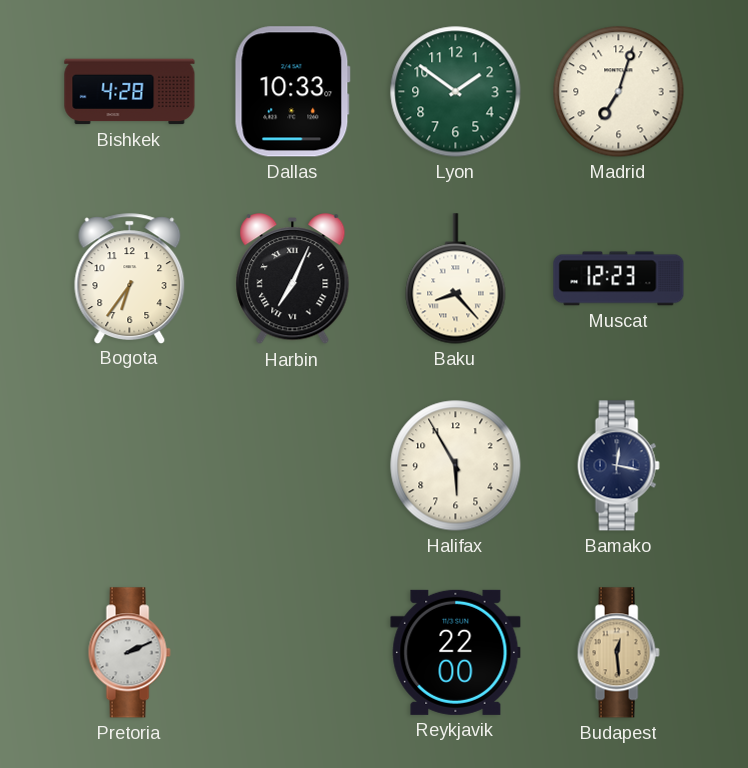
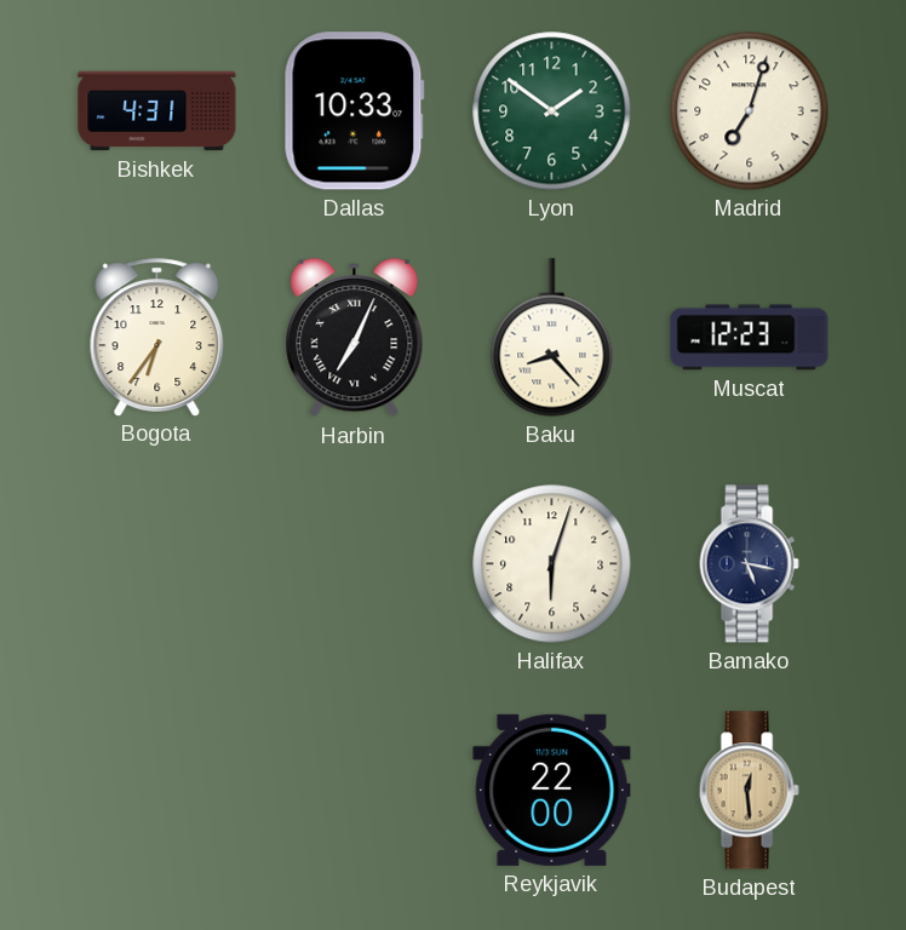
Bishkek: 4:28 -> 4:31
Halifax: 5:55 -> 6:03
Bamako: 12:17 -> 5:17
Pretoria: 2:11 -> none
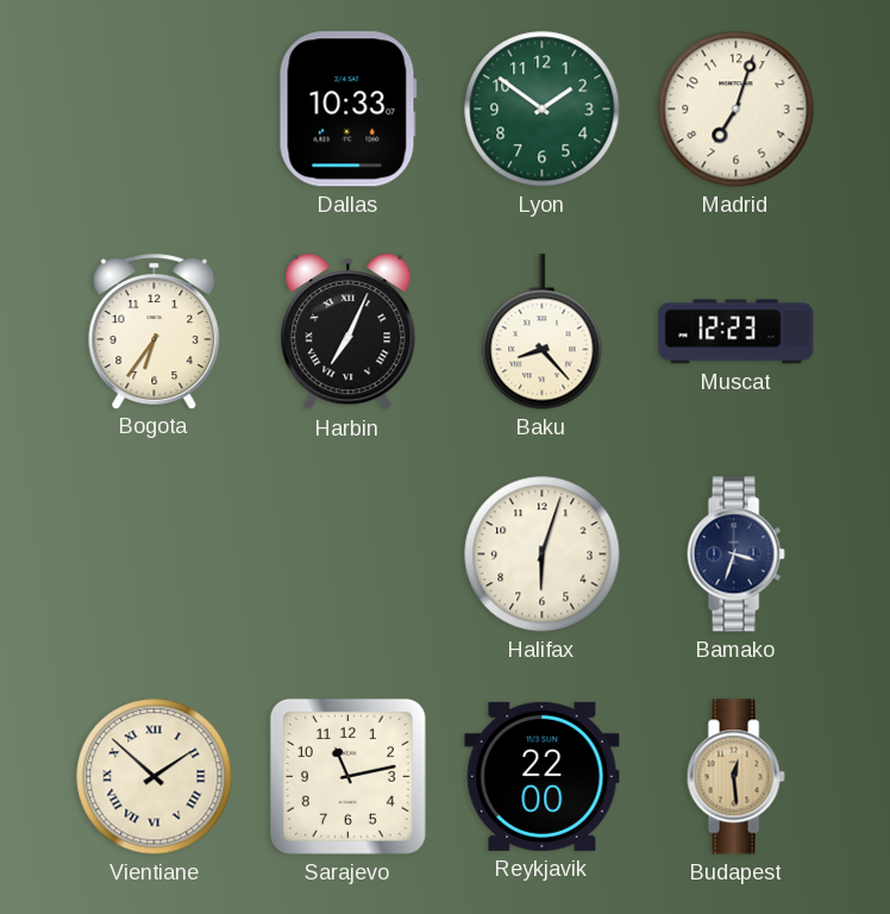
Bishkek: 4:31 -> none
Bamako: 5:17 -> 3:33
Vientiane: none -> 1:52
Sarajevo: none -> 11:13
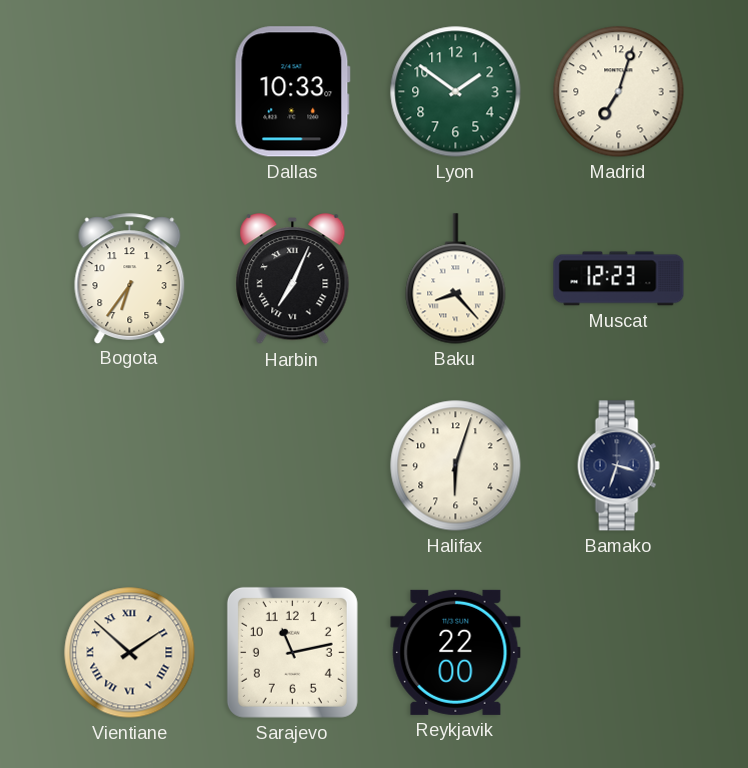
Budapest: 12:29 -> none
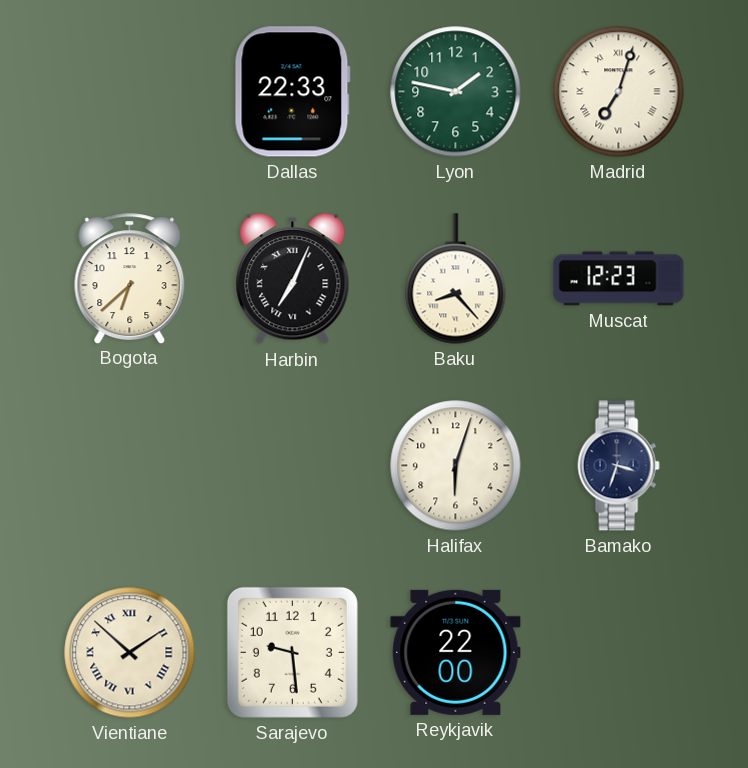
Dallas: 10:33 -> 22:33
Lyon: 1:51 -> 1:47
Madrid numerals: Arabic -> Roman
Bogota: 6:36 -> 6:38
Sarajevo: 11:13 -> 9:29
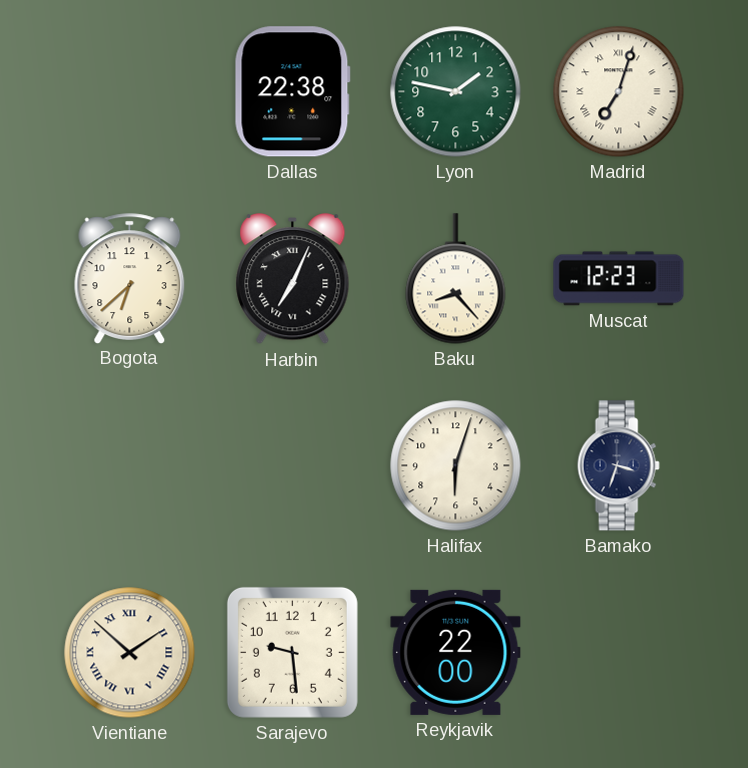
Dallas: 22:33 -> 22:38
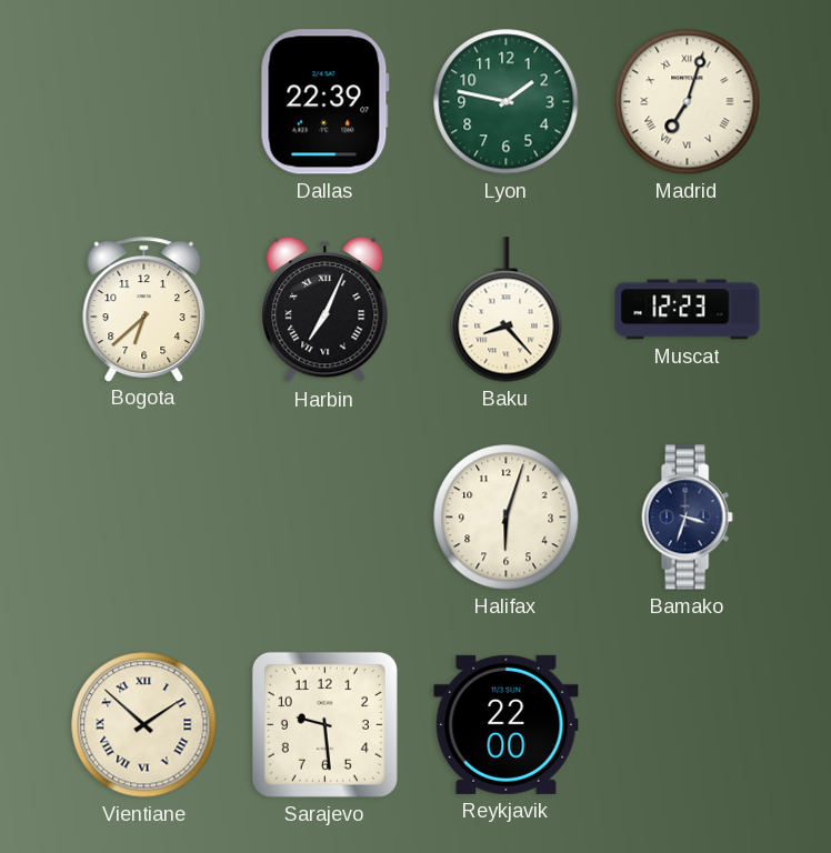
Dallas: 22:38 -> 22:39
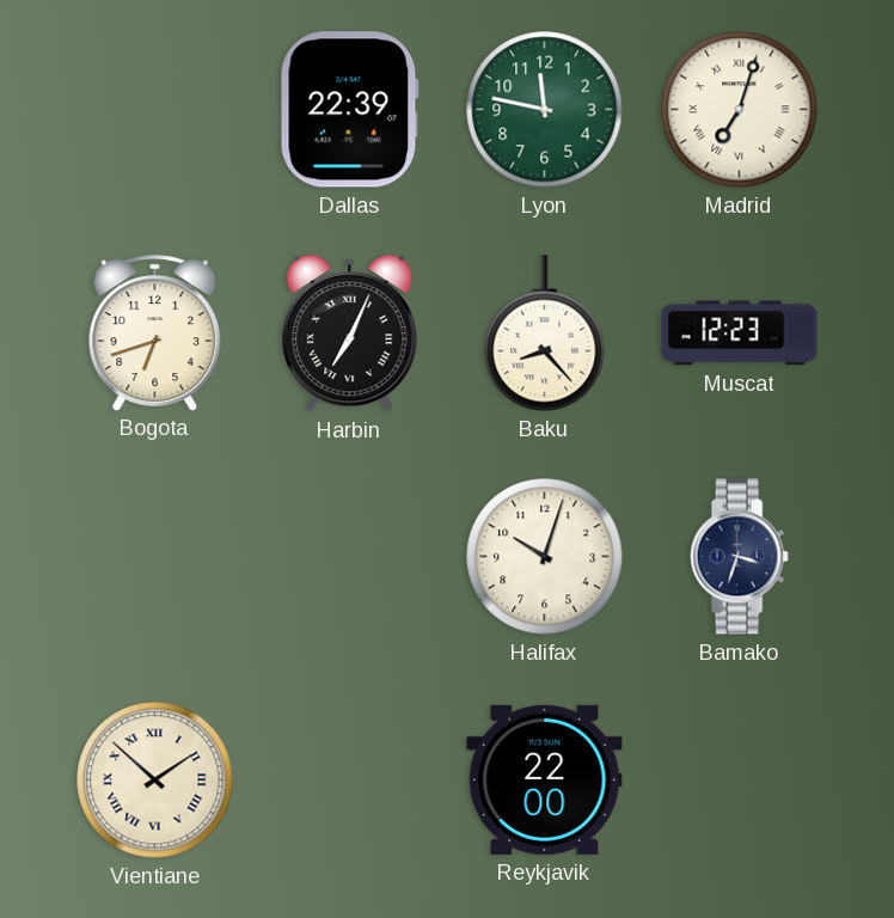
Lyon: 1:47 -> 11:47
Bogota: 6:38 -> 6:42
Halifax: 6:03 -> 10:03
Sarajevo: 9:29 -> none
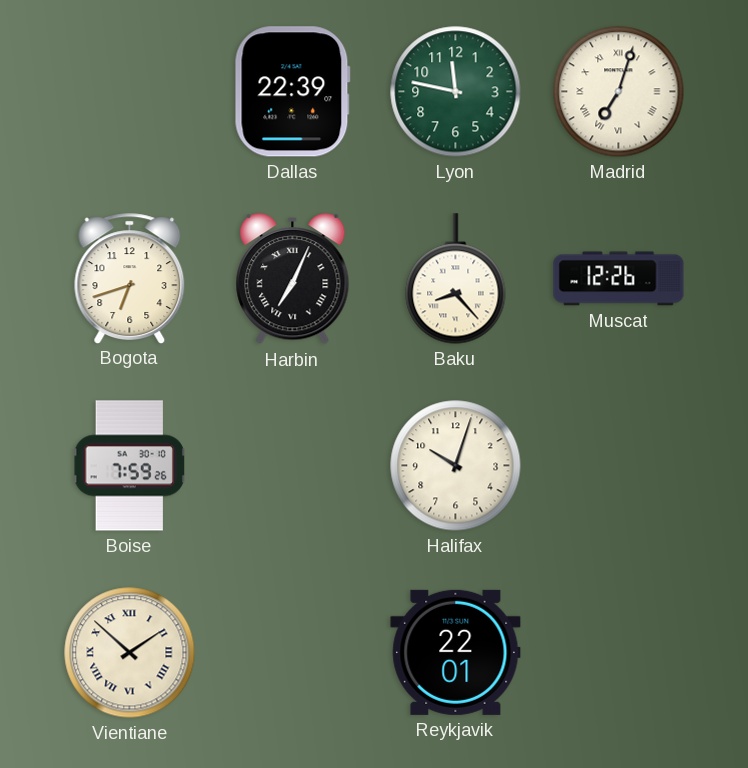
Muscat: 12:23 -> 12:26
Boise: none -> 7:59
Bamako: 3:33 -> none
Reykjavik: 22:00 -> 22:01
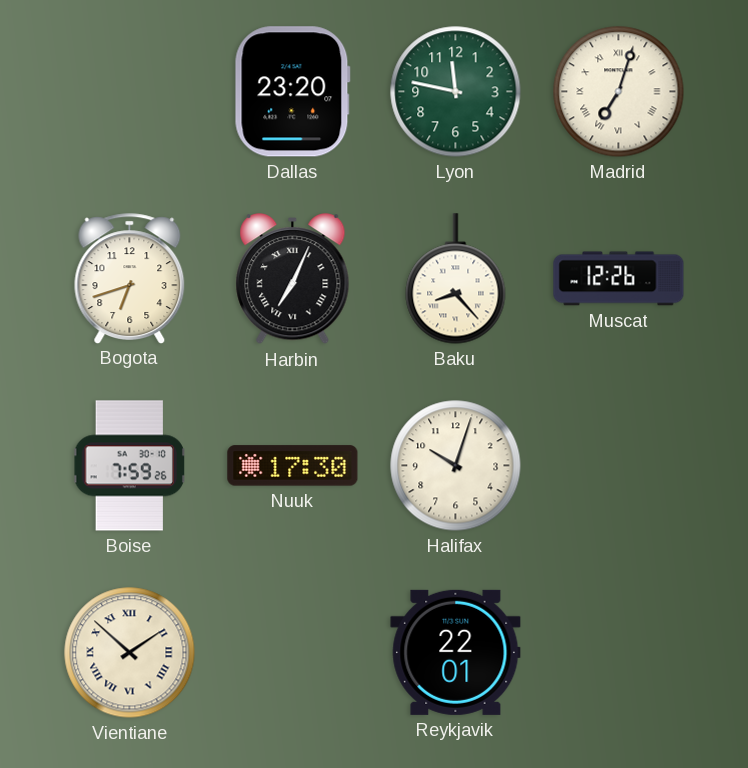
Dallas: 22:39 -> 23:20
Nuuk: none -> 17:30
